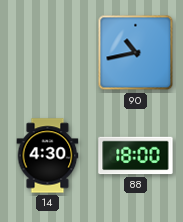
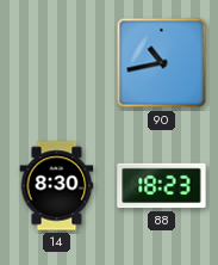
14: 4:30 -> 8:30
88: 18:00 -> 18:23
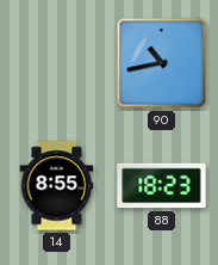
14: 8:30 -> 8:55
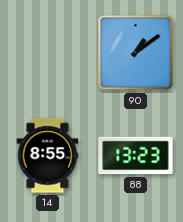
90: 10:43 -> 1:09
88: 18:23 -> 13:23
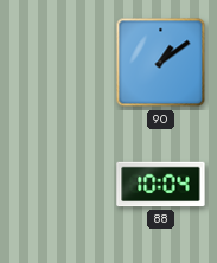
14: 8:55 -> none
88: 13:23 -> 10:04
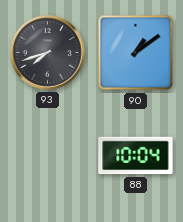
93: none -> 7:42
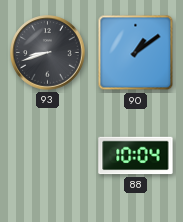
93: 7:42 -> 8:42
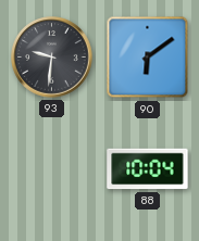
93: 8:42 -> 9:31
90: 1:09 -> 6:09
